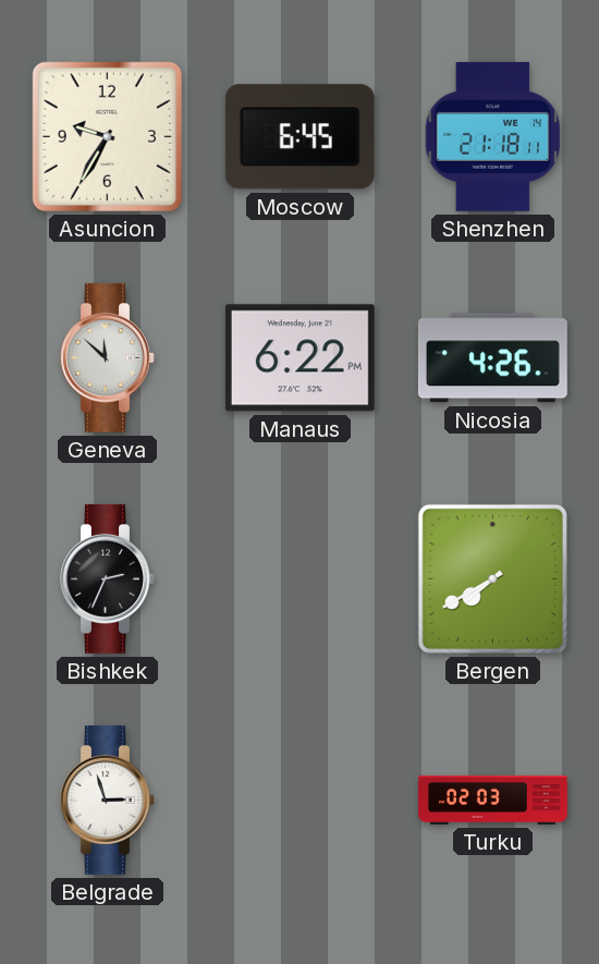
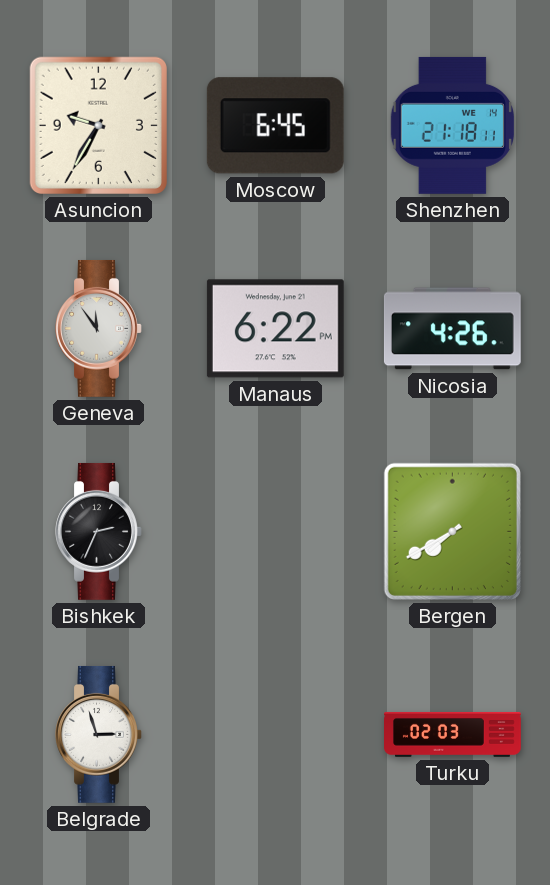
Geneva: 11:52 -> 11:54
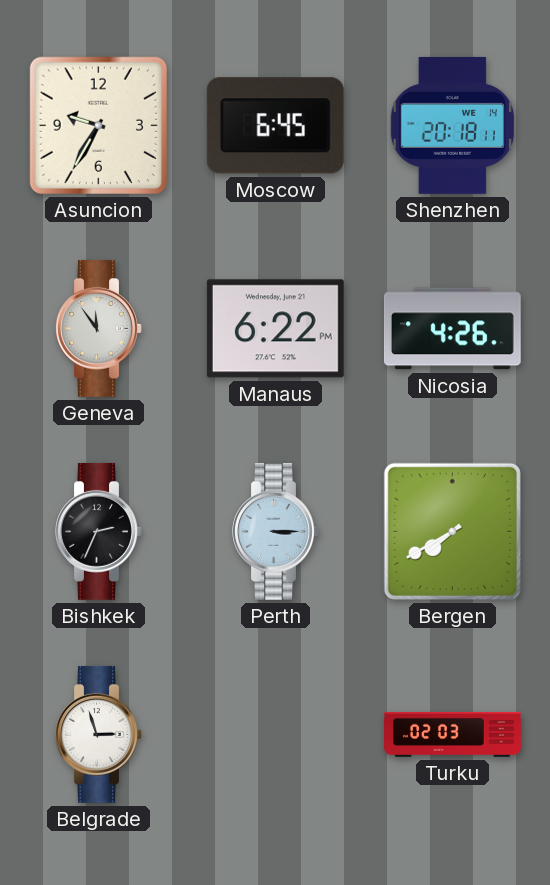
Shenzhen: 21:18 -> 20:18
Perth: none -> 3:15
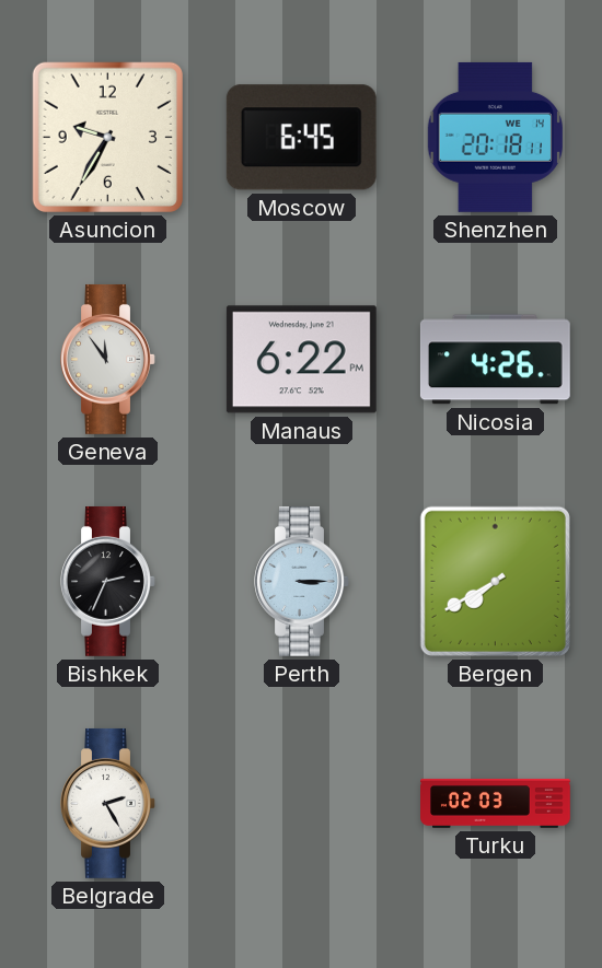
Belgrade: 2:57 -> 2:25
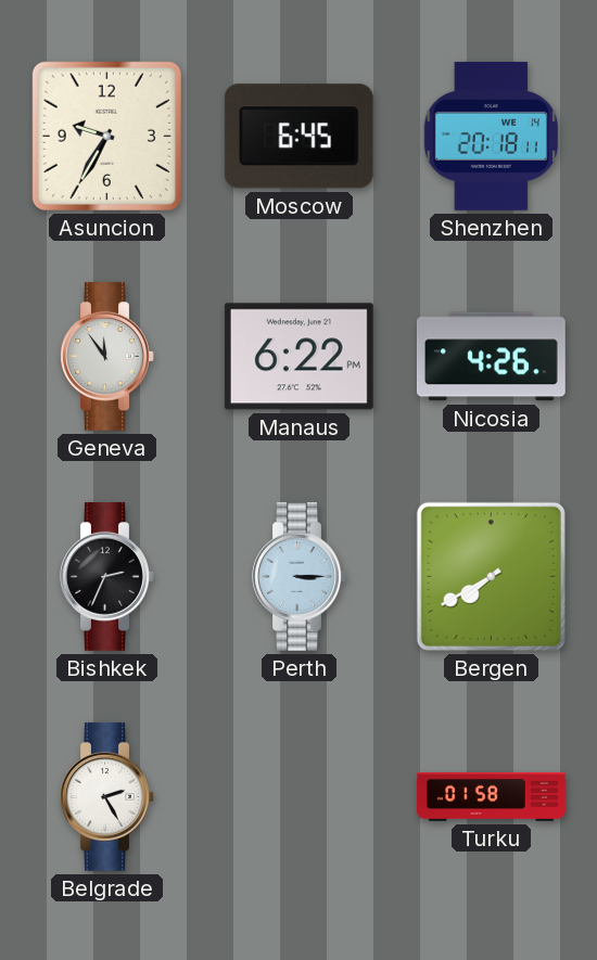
Turku: 02:03 -> 01:58
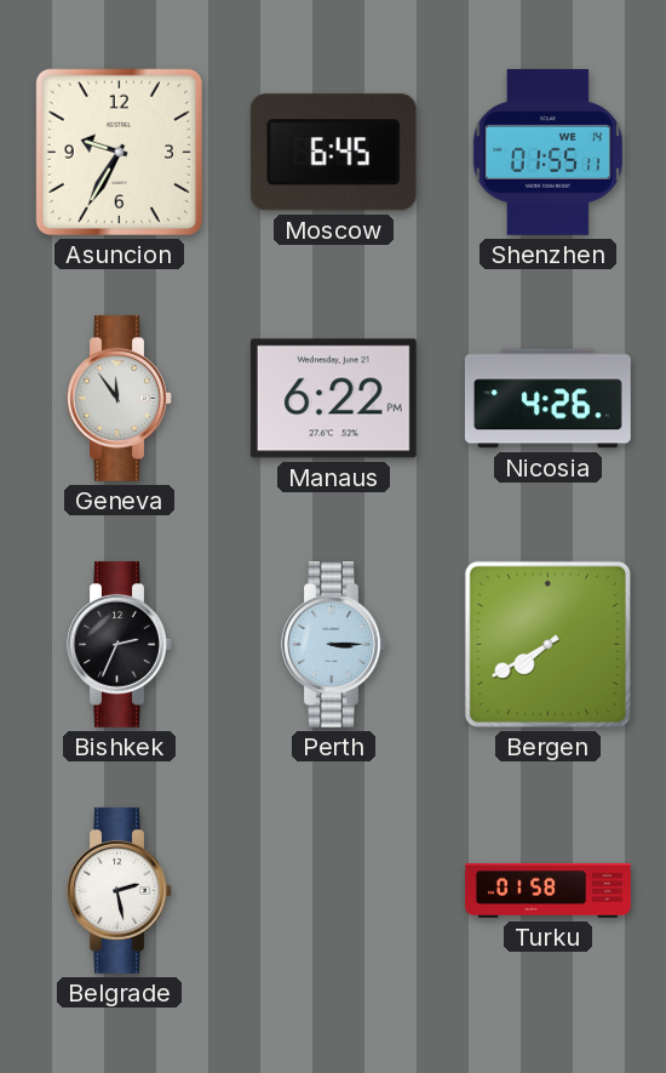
Shenzhen: 20:18 -> 01:55
Belgrade: 2:25 -> 2:28
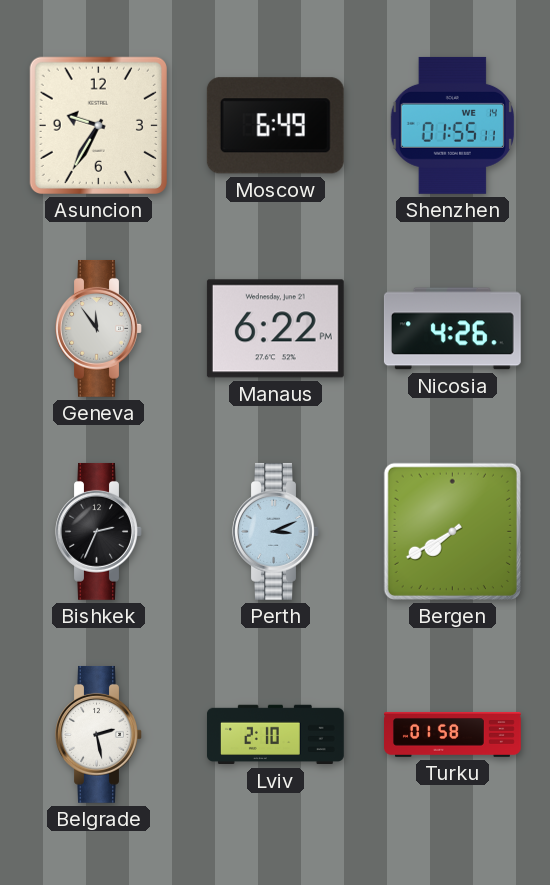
Moscow: 6:45 -> 6:49
Perth: 3:15 -> 3:11
Lviv: none -> 2:10
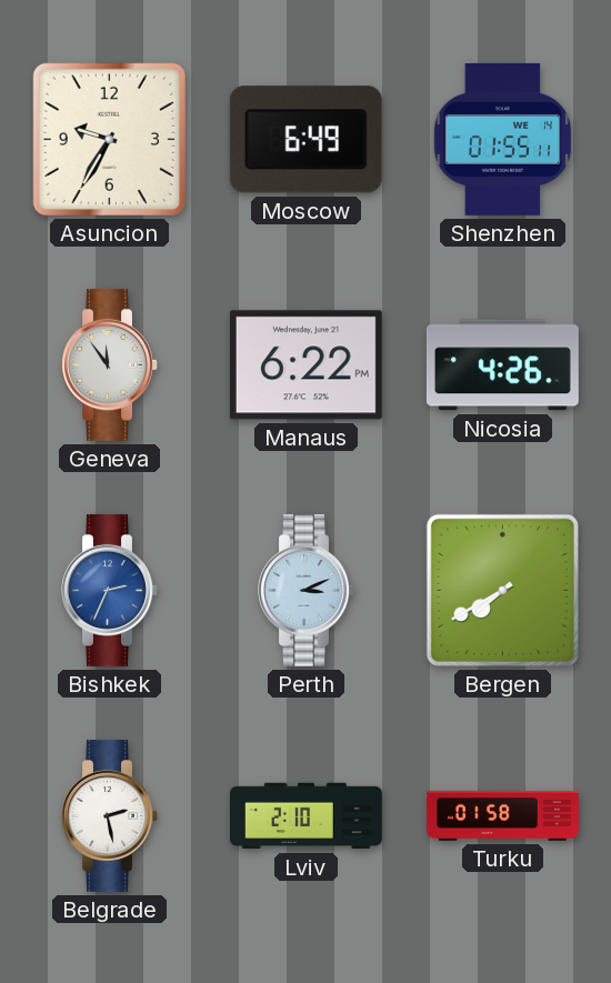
Bishkek dial: black -> blue
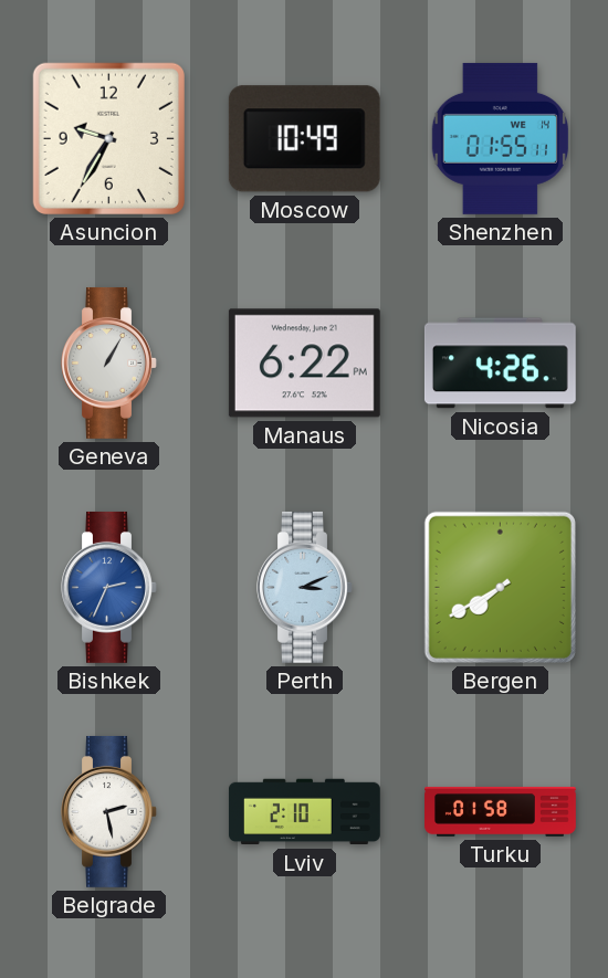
Moscow: 6:49 -> 10:49
Geneva: 11:54 -> 1:05
